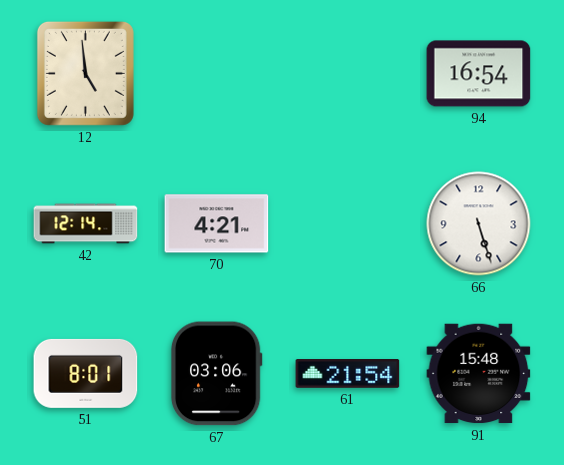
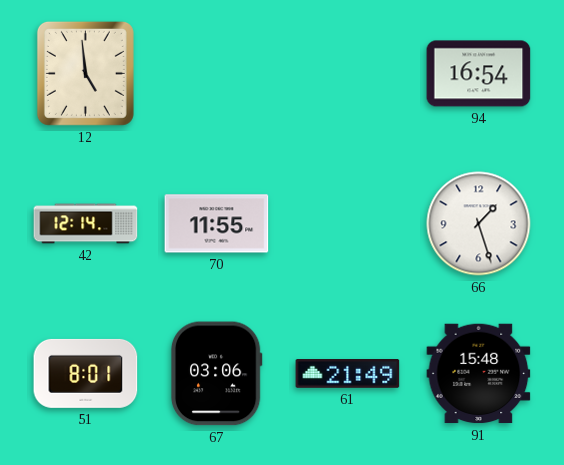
70: 4:21 -> 11:55
66: 5:27 -> 1:27
61: 21:54 -> 21:49
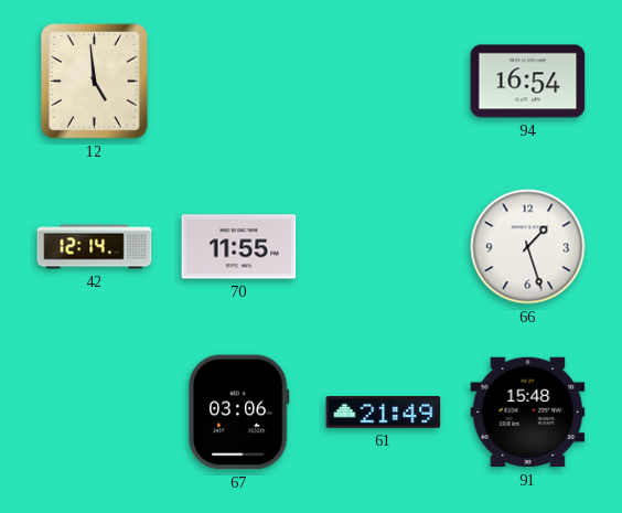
51: 8:01 -> none
